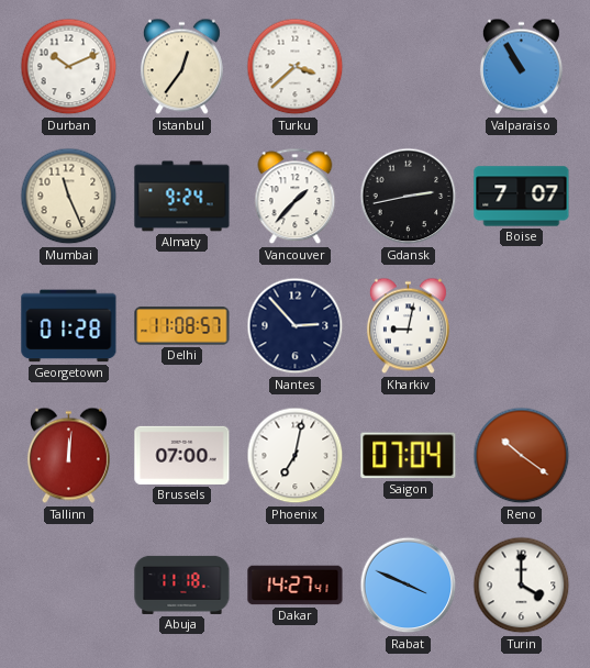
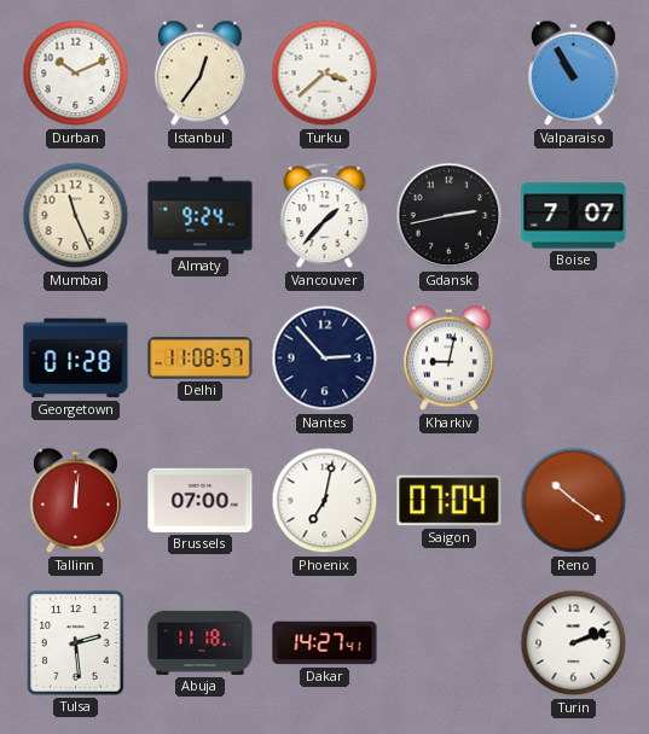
Tulsa: none -> 2:29
Rabat: 3:49 -> none
Turin: 4:00 -> 2:12
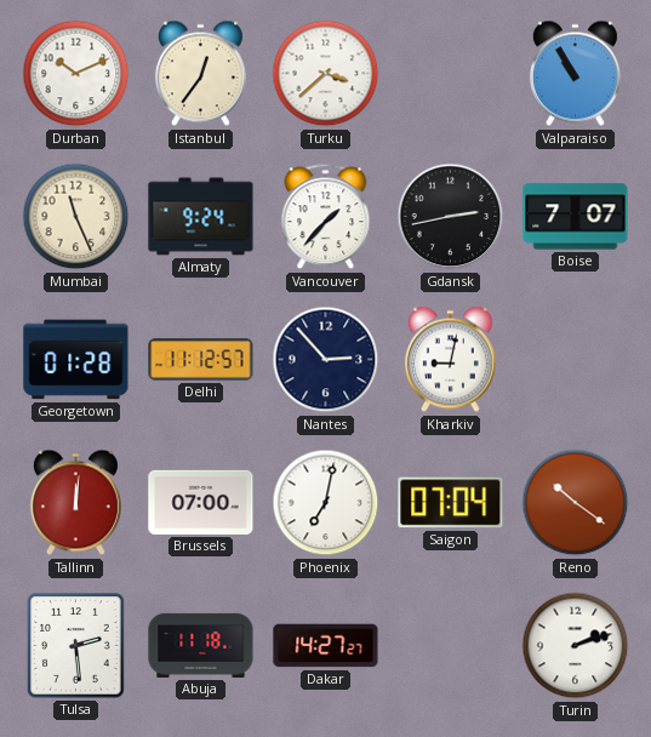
Delhi: 11:08 -> 11:12
Dakar: 14:27:41 -> 14:27:27
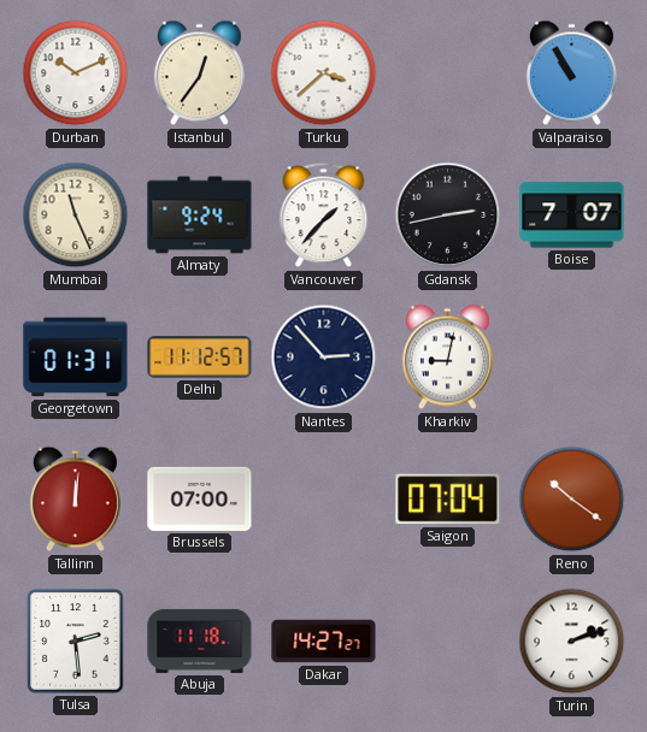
Georgetown: 01:28 -> 01:31
Phoenix: 7:02 -> none
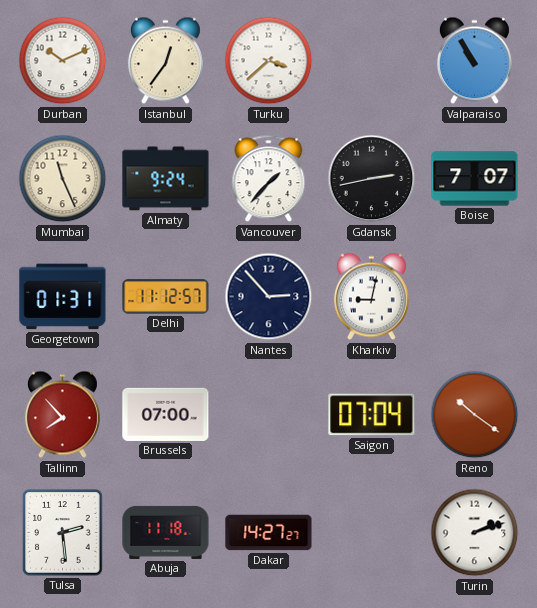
Tallinn: 12:01 -> 7:53
